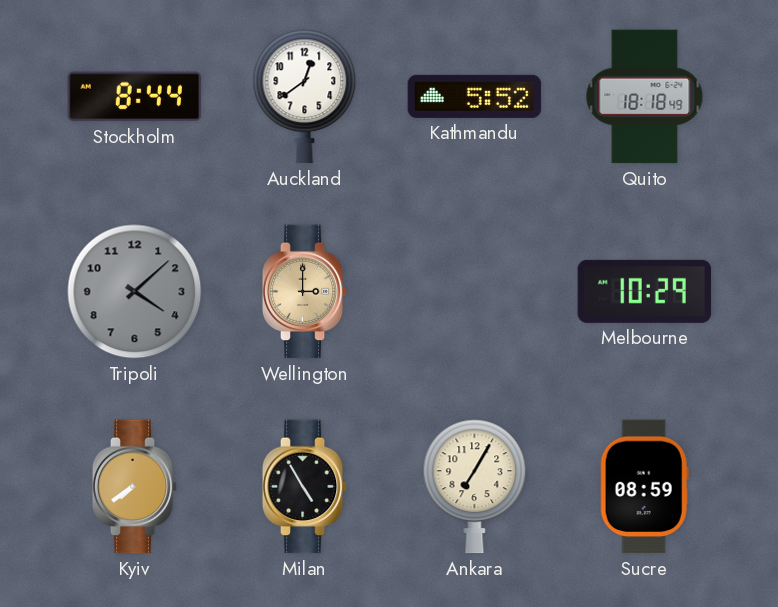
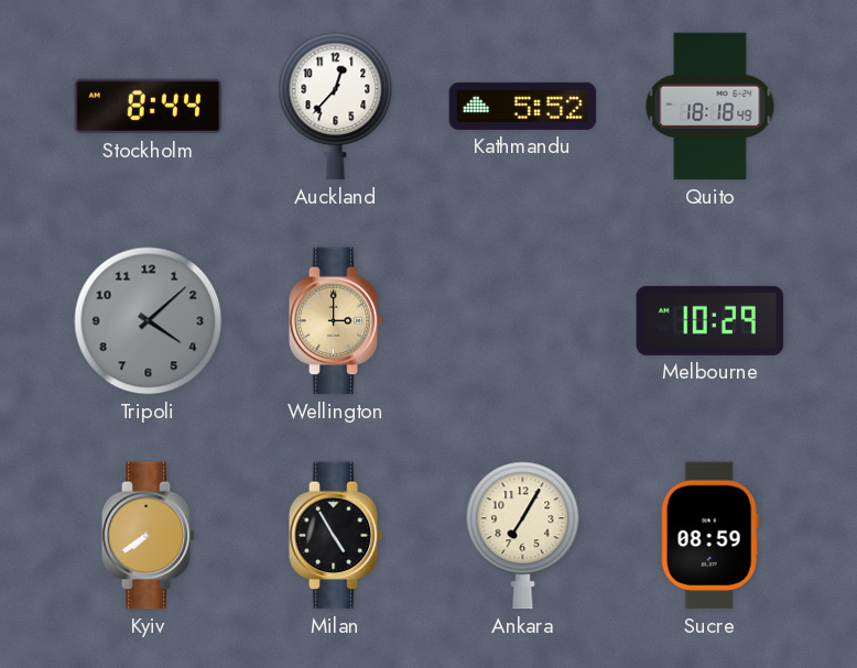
Auckland: 12:39 -> 12:37
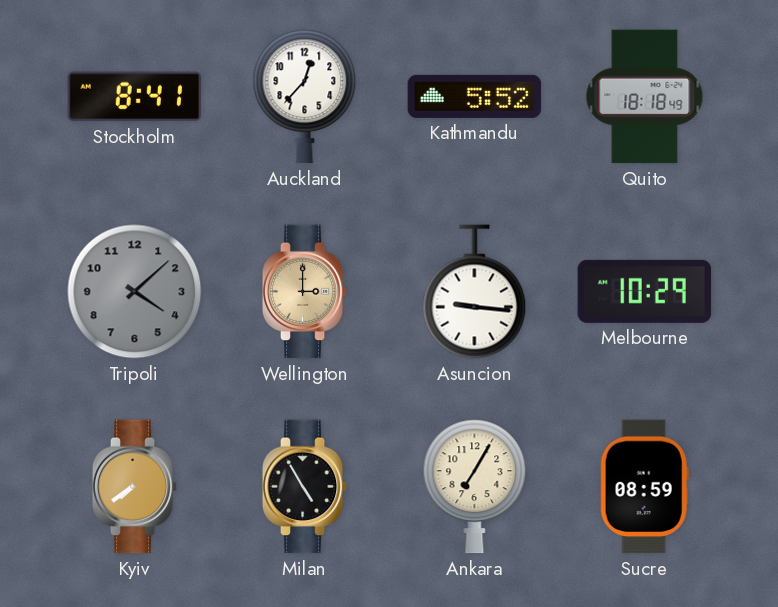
Stockholm: 8:44 -> 8:41
Asuncion: none -> 9:16
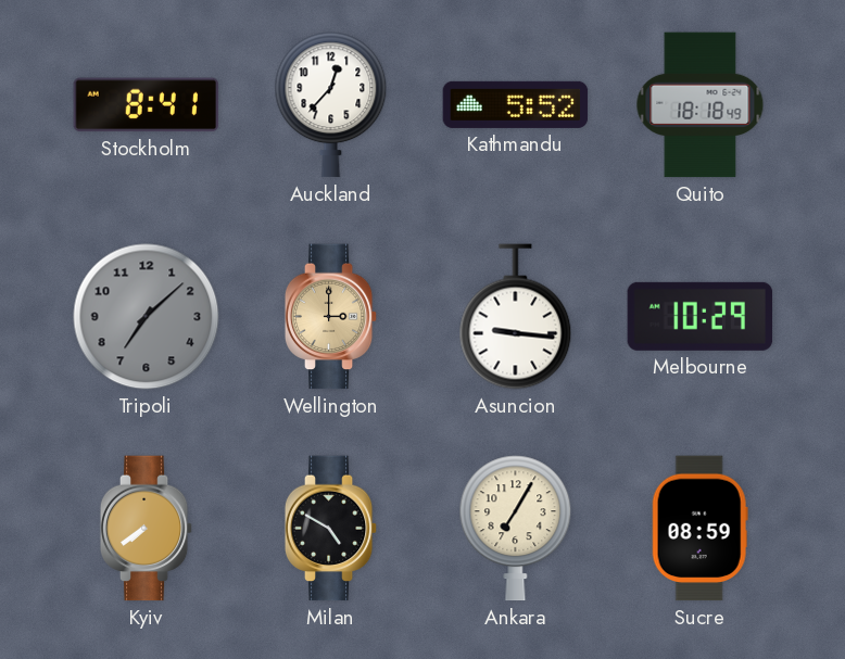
Tripoli: 4:08 -> 7:08
Milan: 4:55 -> 4:50
